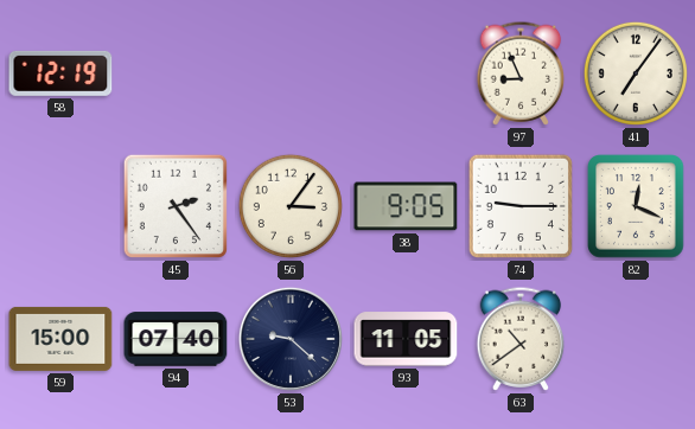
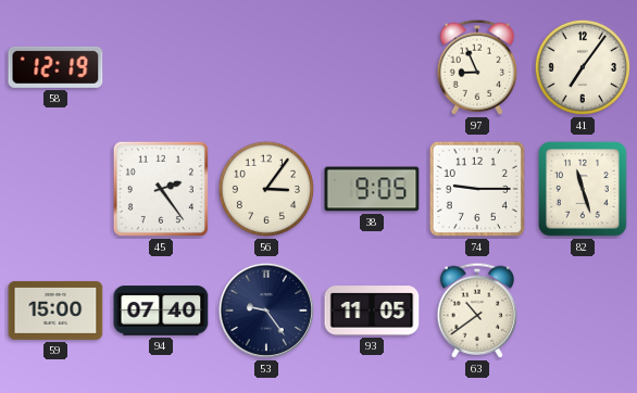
82: 12:19 -> 11:27
53: 9:22 -> 9:24
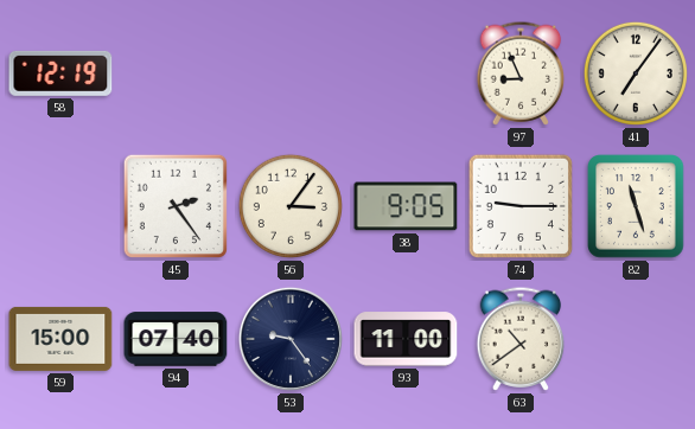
93: 11:05 -> 11:00
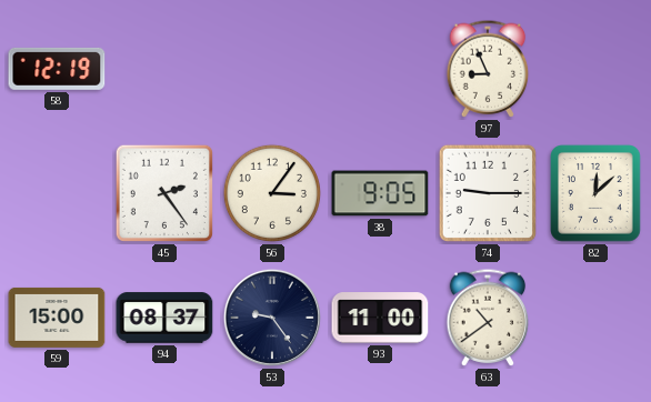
41: 7:06 -> none
82: 11:27 -> 12:08
94: 07:40 -> 08:37
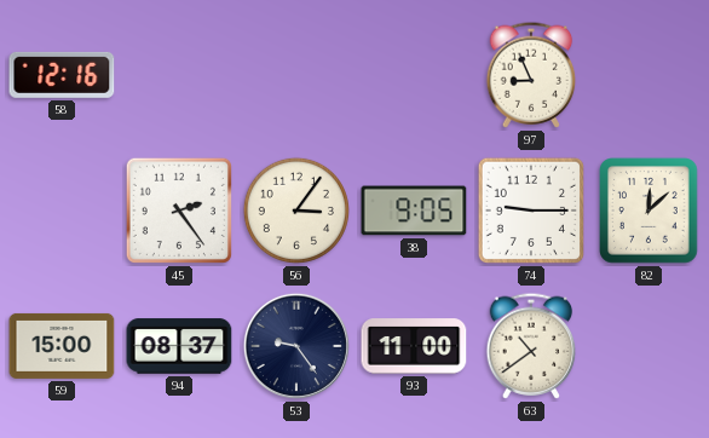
58: 12:19 -> 12:16
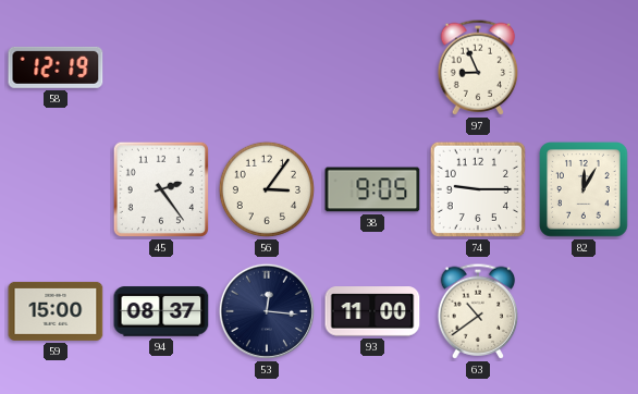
58: 12:16 -> 12:19
82: 12:08 -> 12:05
53: 9:24 -> 12:16
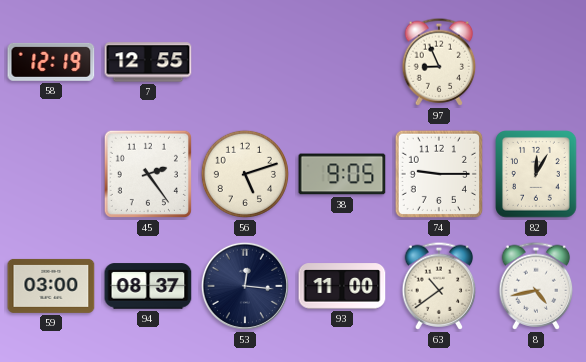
7: none -> 12:55
56: 3:06 -> 5:12
59: 15:00 -> 03:00
8: none -> 4:43
